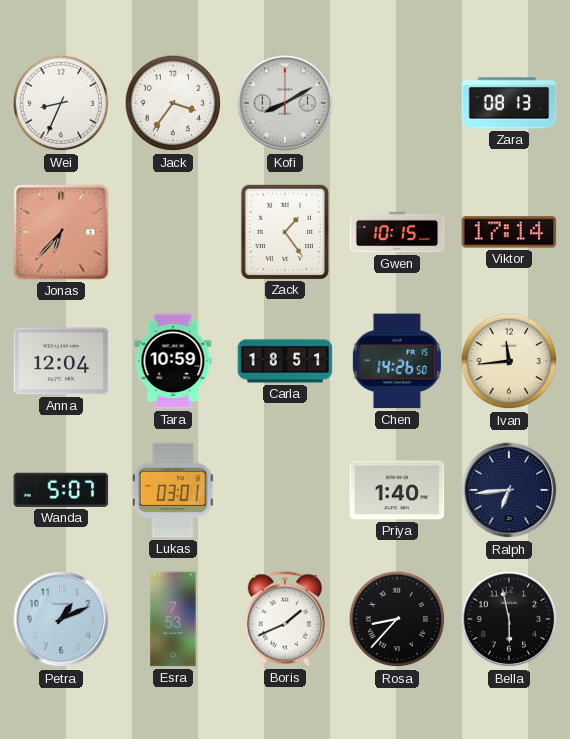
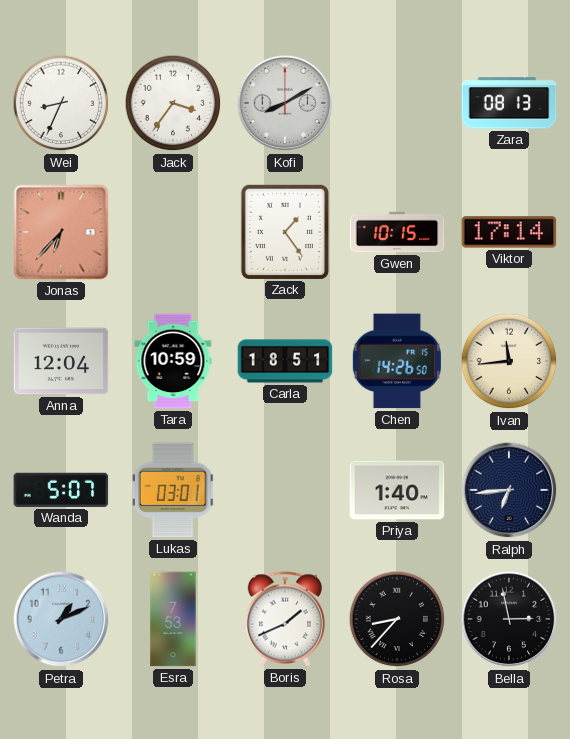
Bella: 5:58 -> 2:58
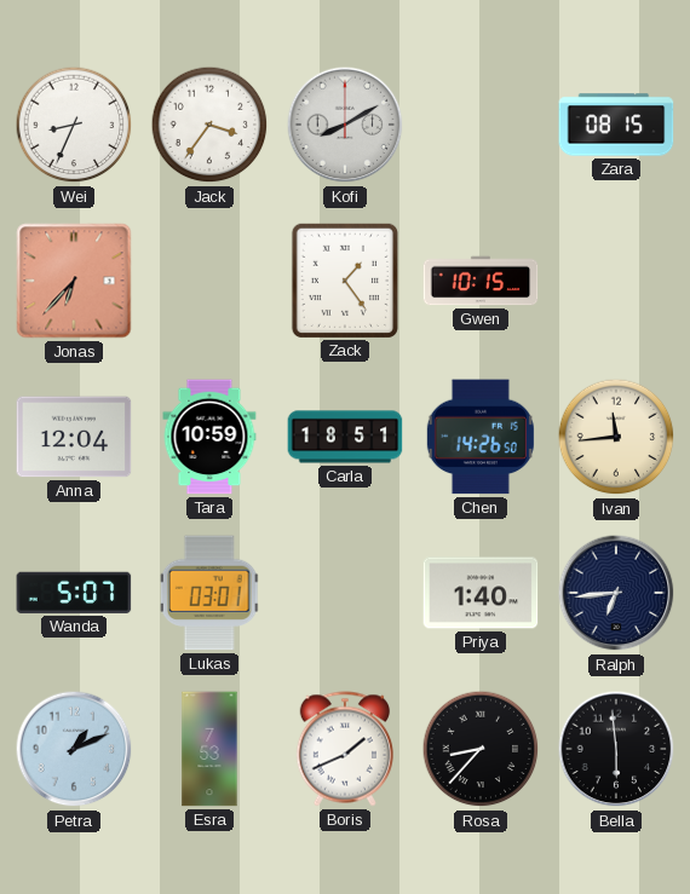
Zara: 08:13 -> 08:15
Viktor: 17:14 -> none
Bella: 2:58 -> 5:59
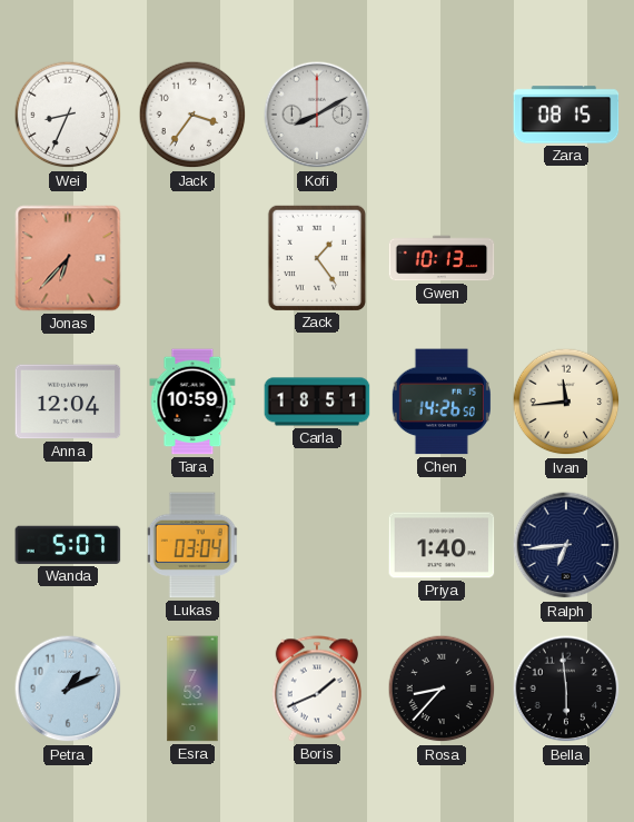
Gwen: 10:15 -> 10:13
Lukas: 03:01 -> 03:04
